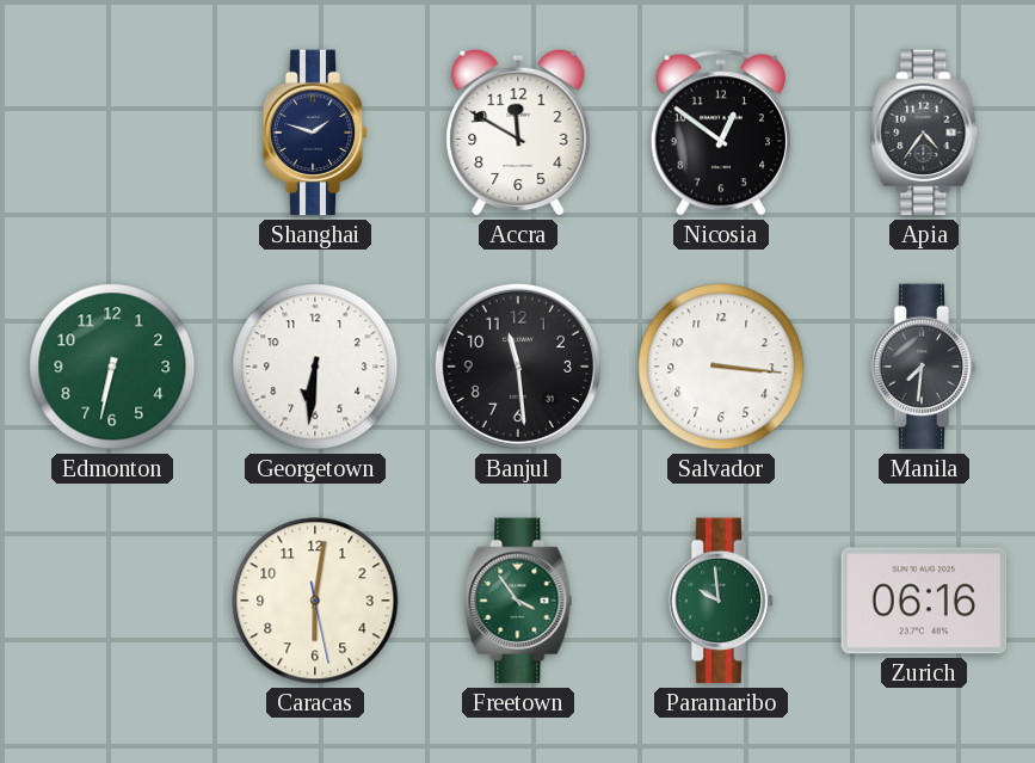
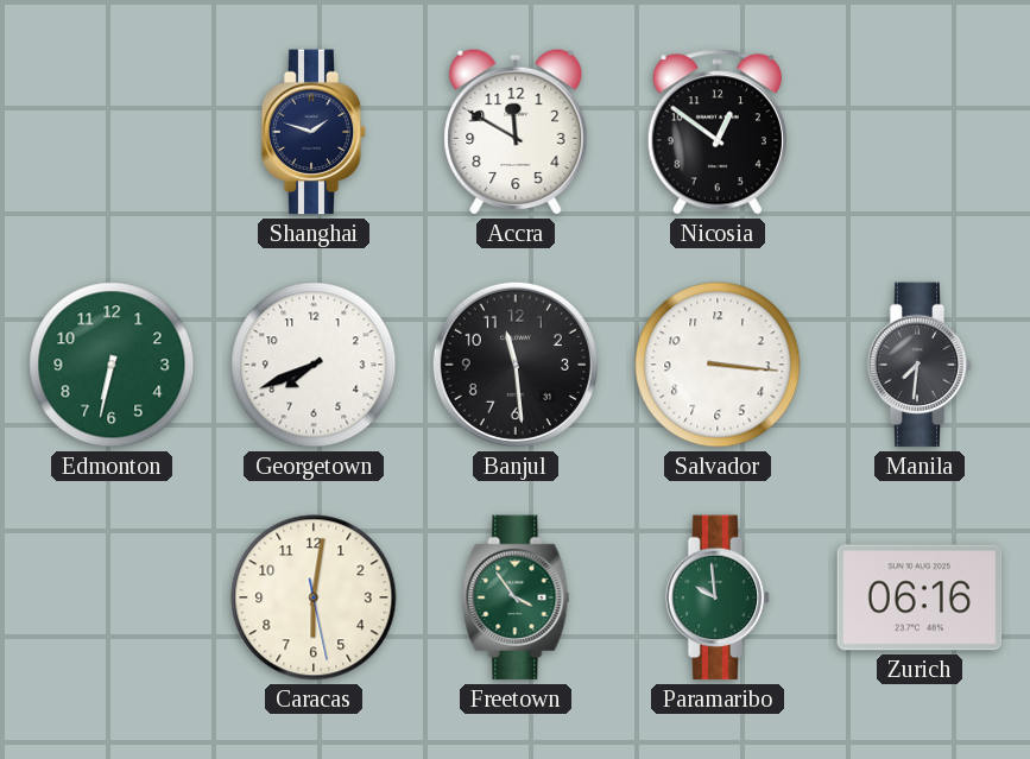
Apia: 4:36 -> none
Georgetown: 6:31 -> 7:41
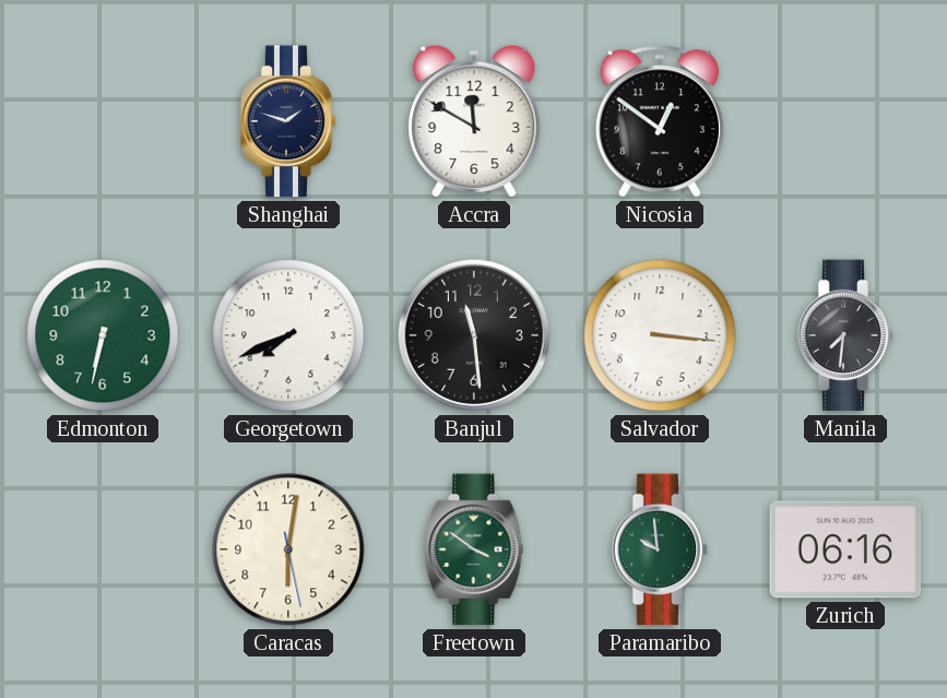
Freetown: 3:54 -> 3:51
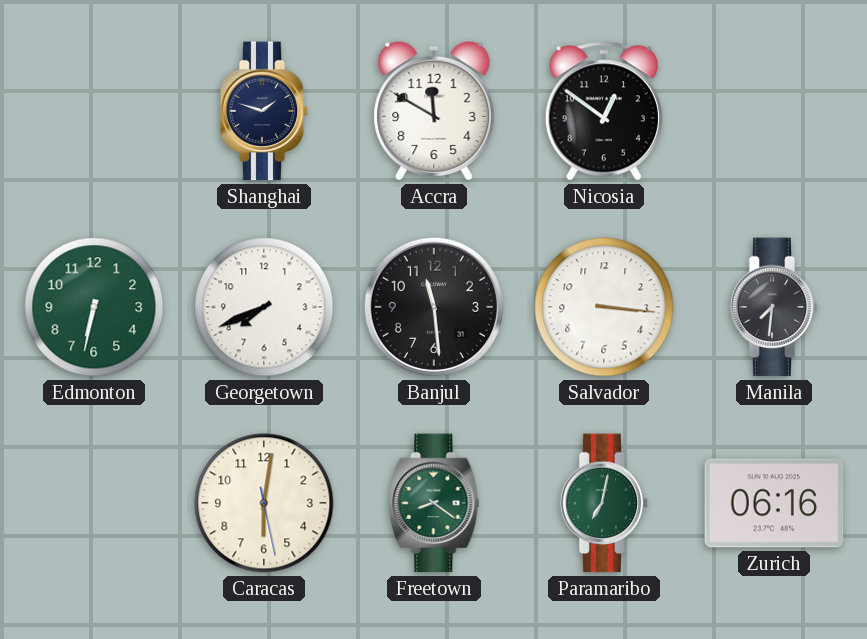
Freetown: 3:51 -> 8:21
Paramaribo: 9:59 -> 7:02
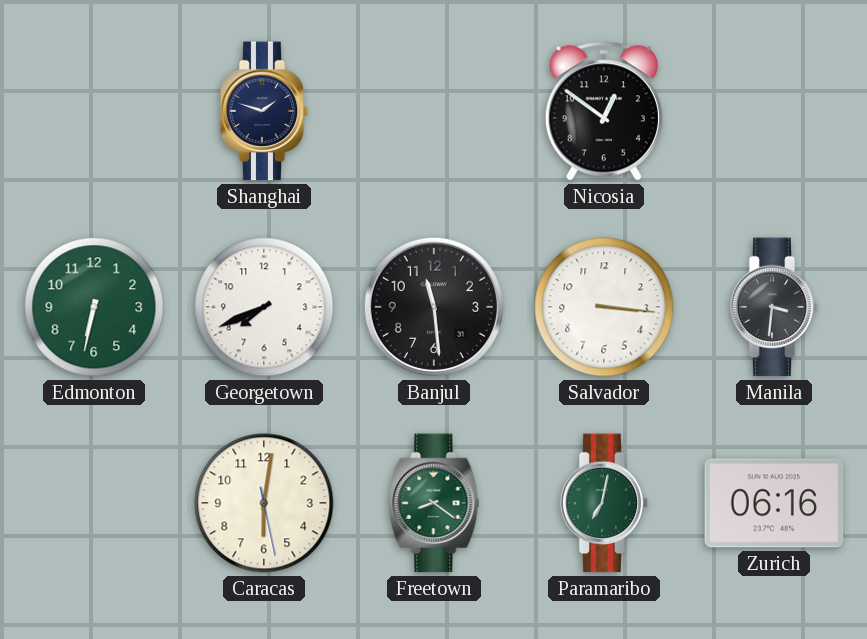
Accra: 11:50 -> none
Manila: 7:31 -> 3:31
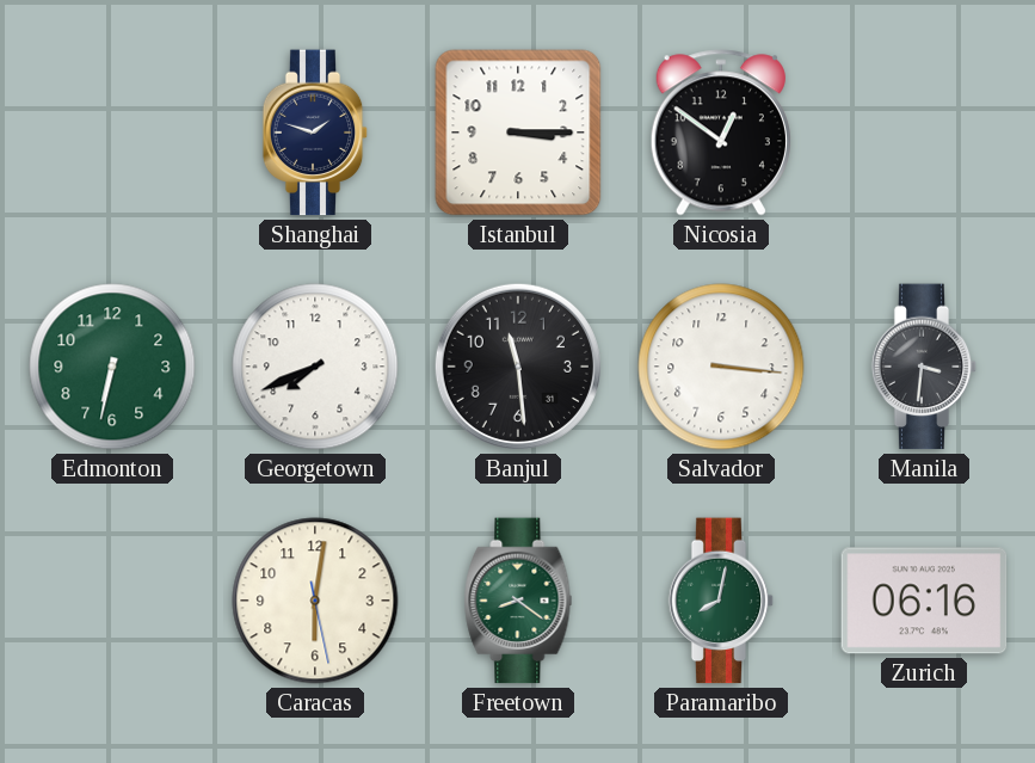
Istanbul: none -> 3:15
Paramaribo: 7:02 -> 8:02
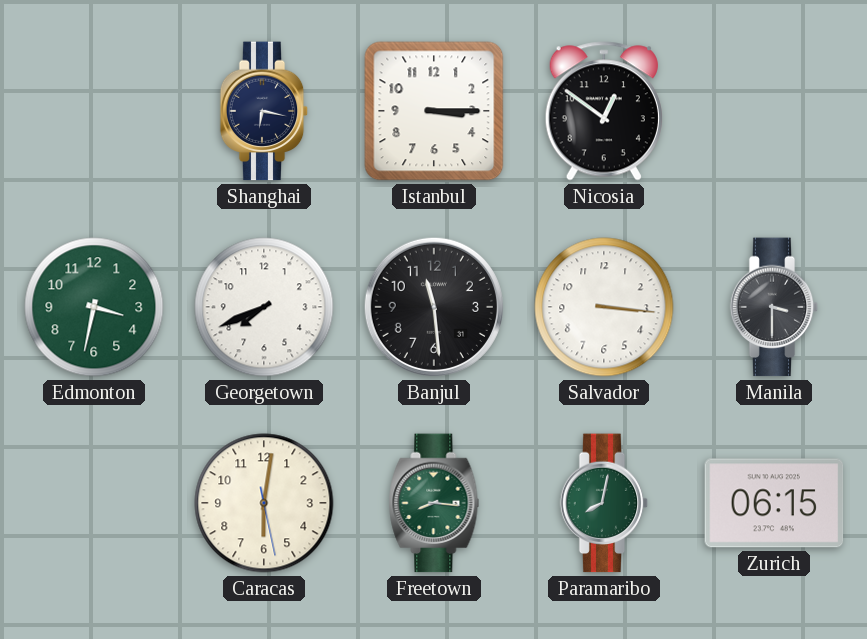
Shanghai: 1:48 -> 6:17
Edmonton: 6:32 -> 3:32
Manila: 3:31 -> 3:30
Freetown: 8:21 -> 8:16
Zurich: 06:16 -> 06:15
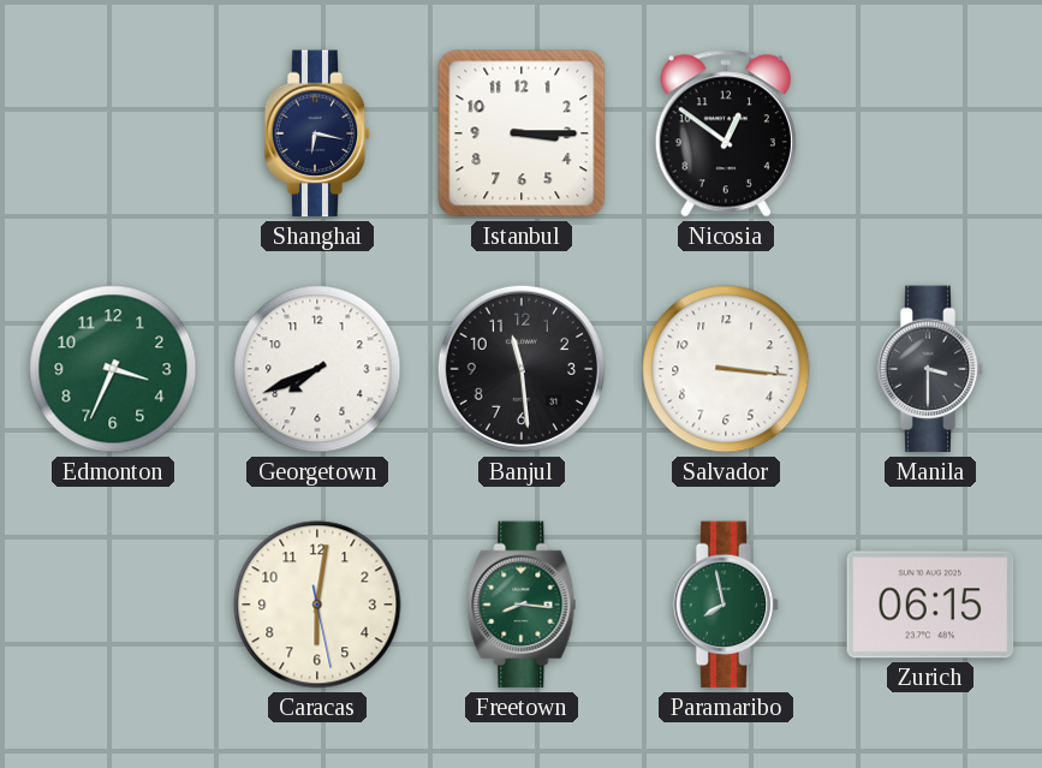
Edmonton: 3:32 -> 3:34
Paramaribo: 8:02 -> 7:58
